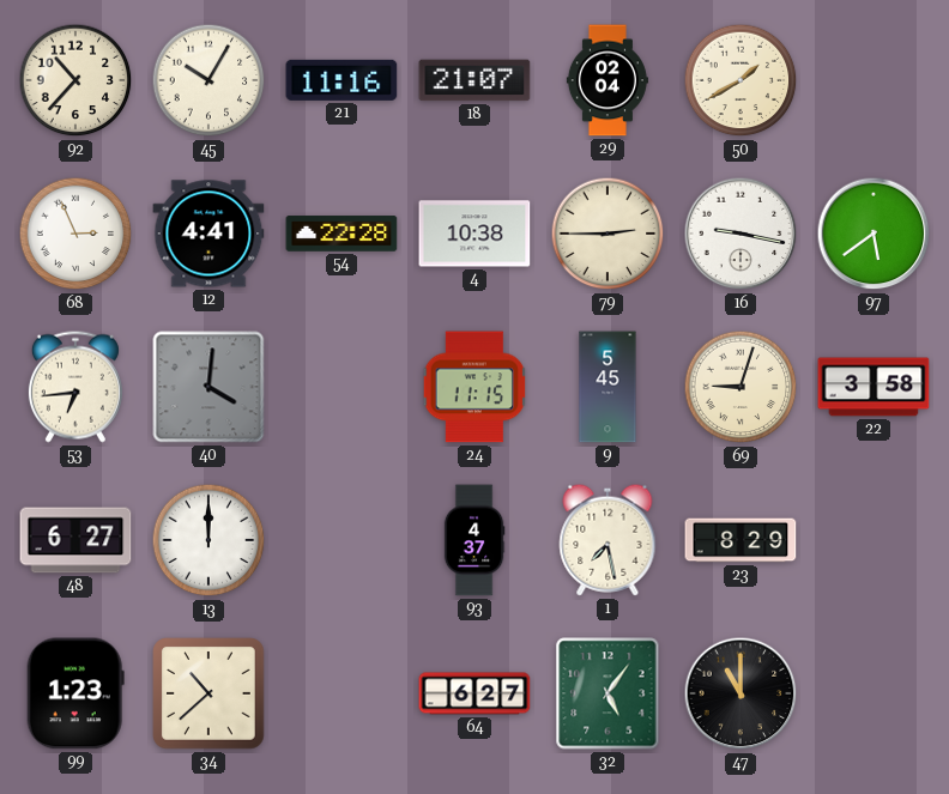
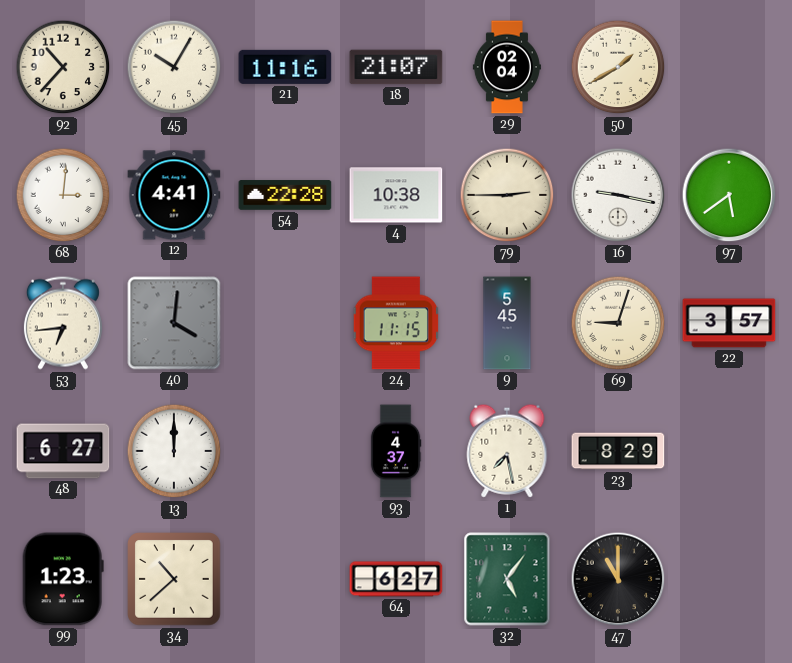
68: 2:56 -> 3:01
22: 3:58 -> 3:57
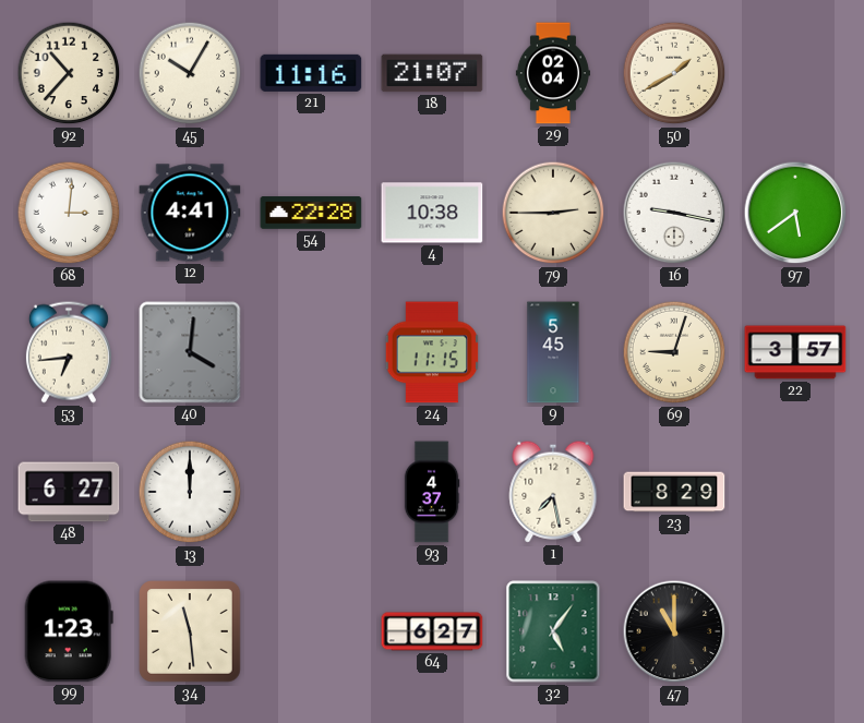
34: 10:38 -> 11:29
